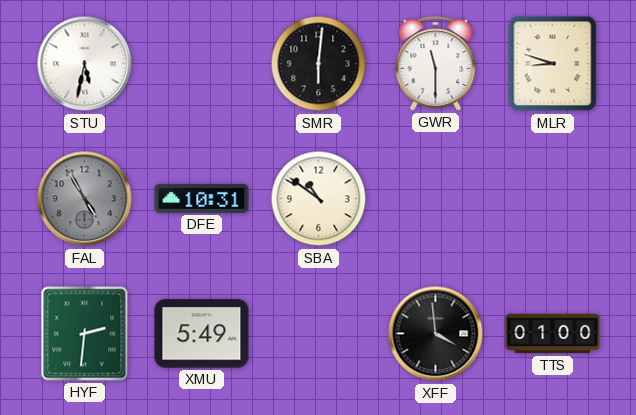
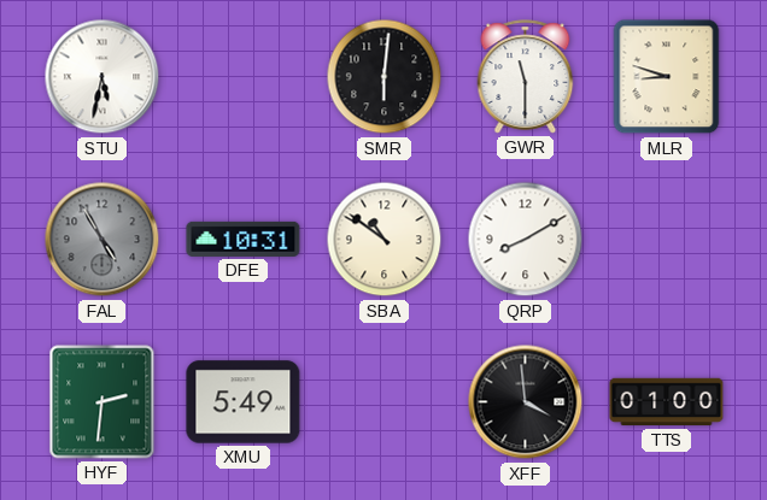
QRP: none -> 8:10
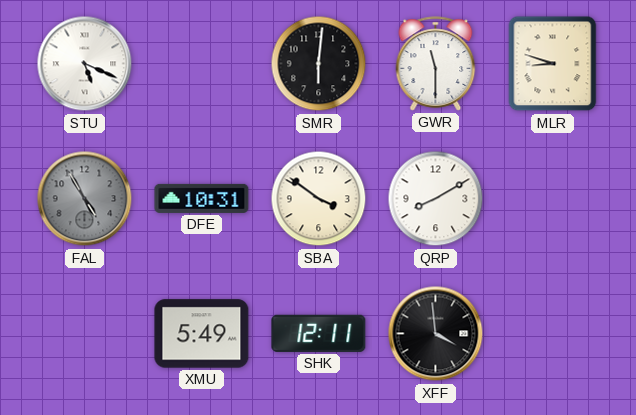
STU: 5:32 -> 5:19
SBA: 10:51 -> 3:51
HYF: 2:31 -> none
SHK: none -> 12:11
TTS: 01:00 -> none
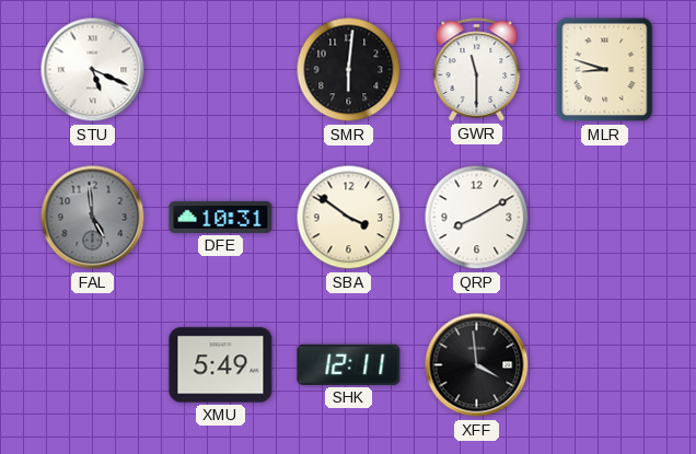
FAL: 4:55 -> 4:59
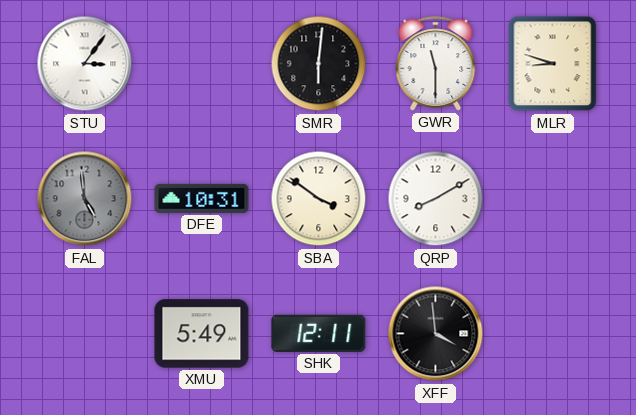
STU: 5:19 -> 3:06
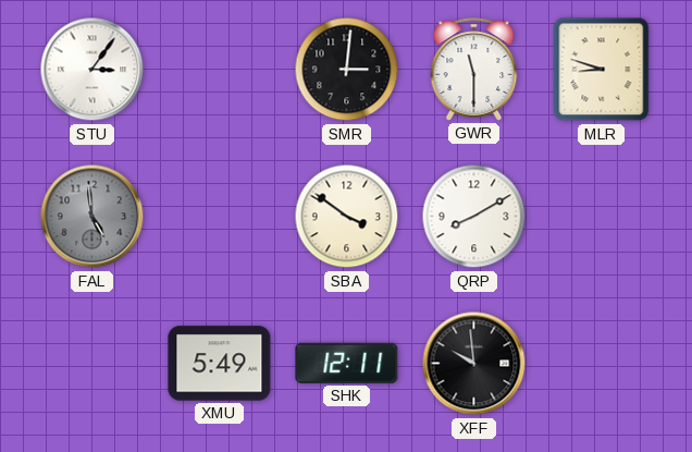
SMR: 6:01 -> 3:01
DFE: 10:31 -> none
XFF: 3:59 -> 9:59
